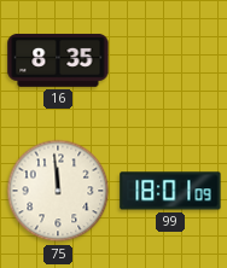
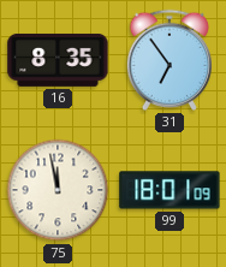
31: none -> 6:54
75: 11:59 -> 11:58
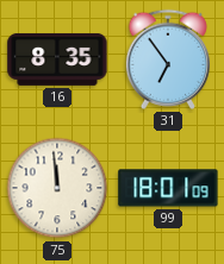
75: 11:58 -> 11:59
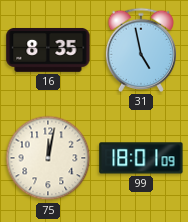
31: 6:54 -> 4:58
75: 11:59 -> 12:02
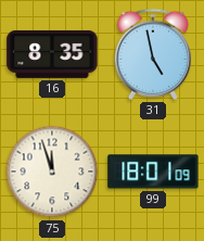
75: 12:02 -> 11:57
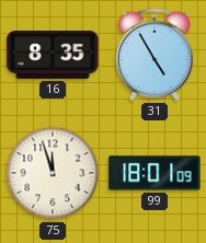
31: 4:58 -> 4:55
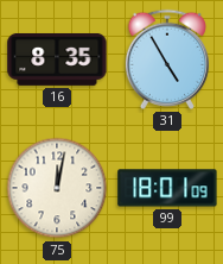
75: 11:57 -> 12:02
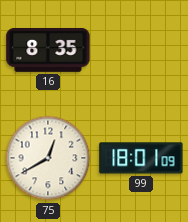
31: 4:55 -> none
75: 12:02 -> 12:40
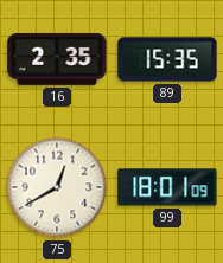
16: 8:35 -> 2:35
89: none -> 15:35
